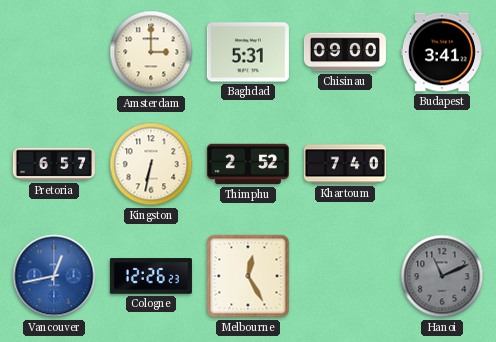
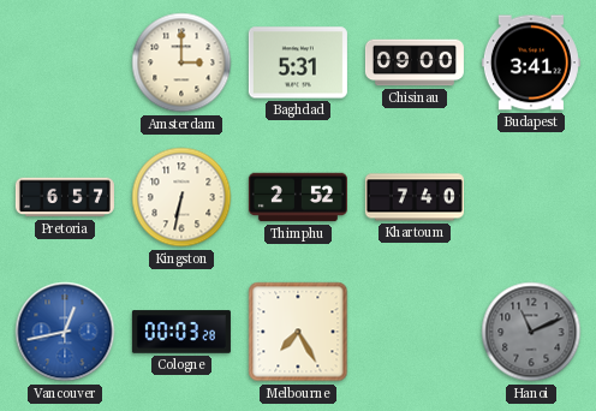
Cologne: 12:26 -> 00:03
Melbourne: 12:25 -> 7:25
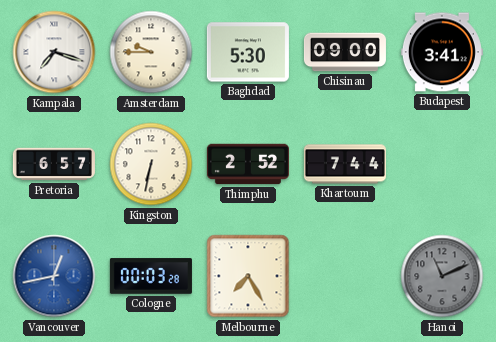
Kampala: none -> 7:18
Amsterdam: 3:00 -> 9:45
Baghdad: 5:31 -> 5:30
Khartoum: 7:40 -> 7:44
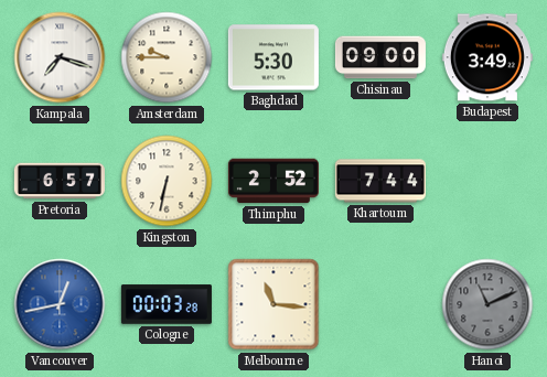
Budapest: 3:41 -> 3:49
Melbourne: 7:25 -> 11:16
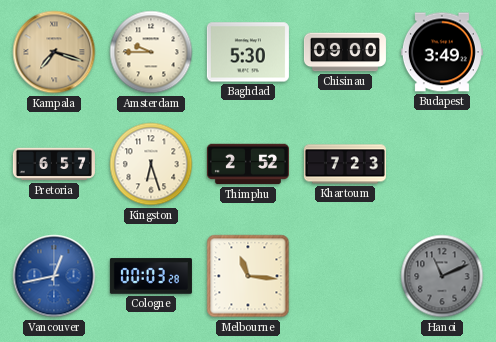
Kampala dial: white -> champagne
Kingston: 6:32 -> 6:27
Khartoum: 7:44 -> 7:23
